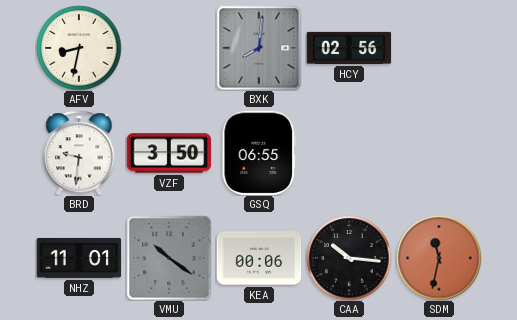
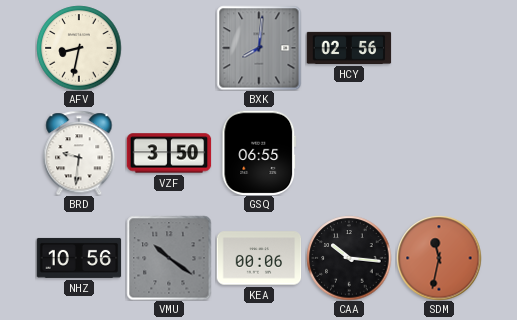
NHZ: 11:01 -> 10:56
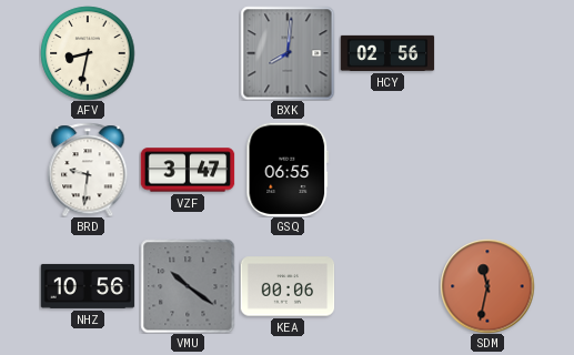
VZF: 3:50 -> 3:47
CAA: 10:16 -> none
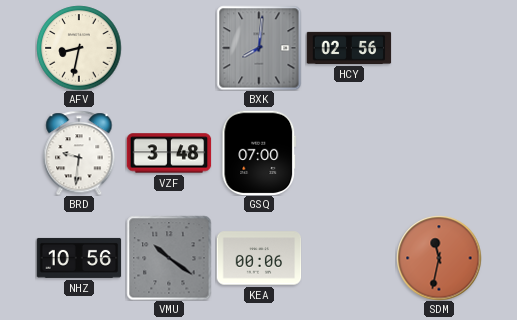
VZF: 3:47 -> 3:48
GSQ: 06:55 -> 07:00
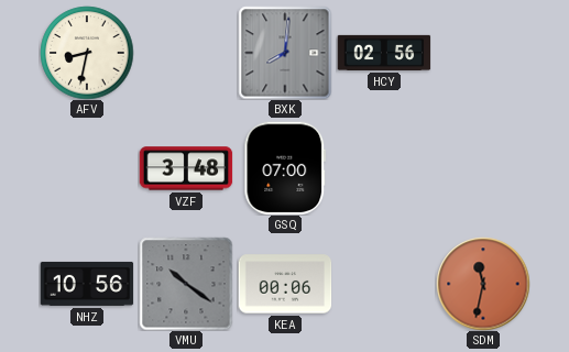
BRD: 9:31 -> none
